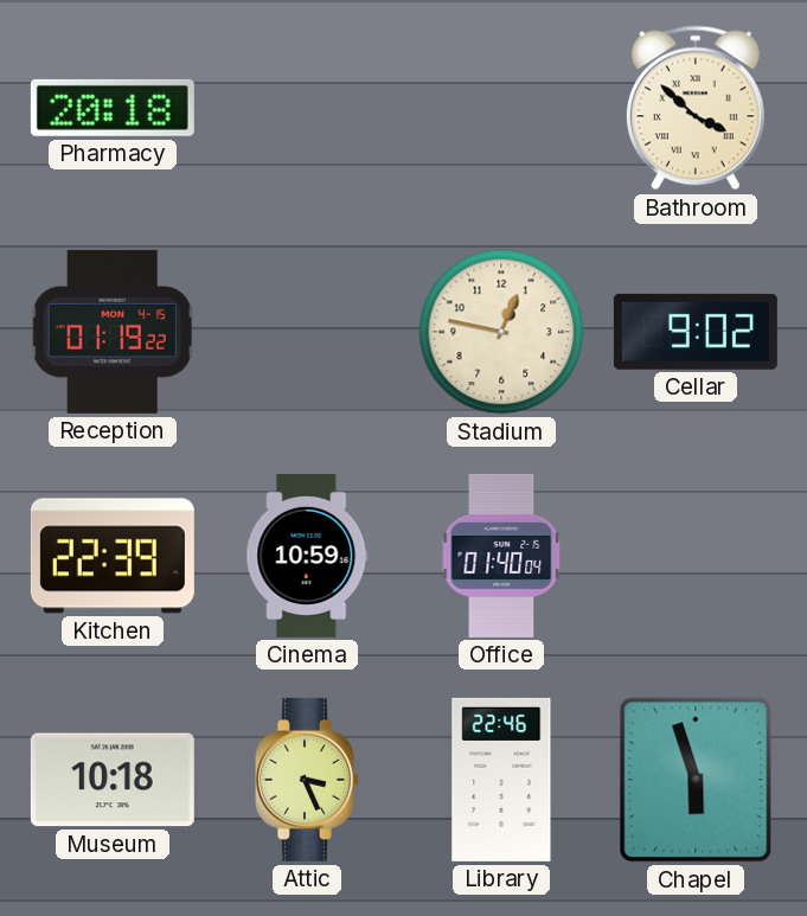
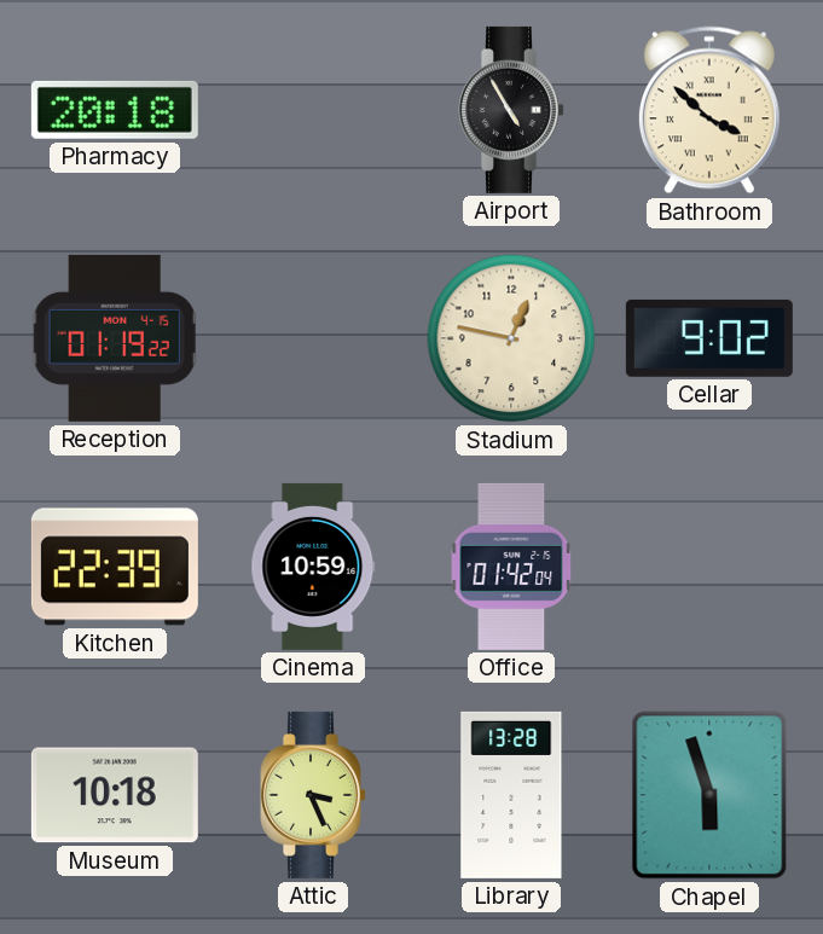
Airport: none -> 4:55
Office: 01:40 -> 01:42
Library: 22:46 -> 13:28
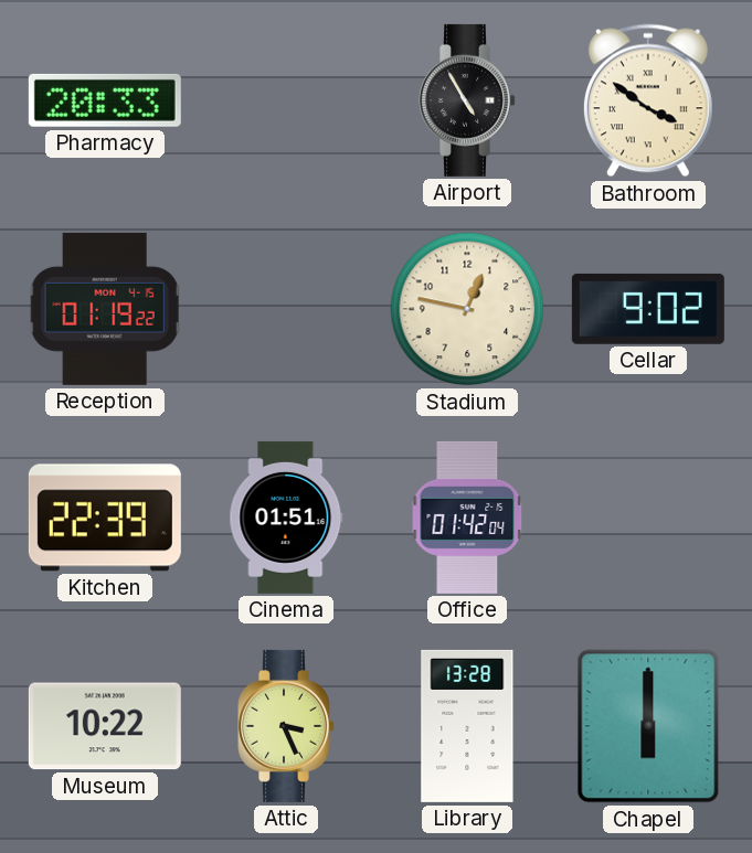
Pharmacy: 20:18 -> 20:33
Bathroom: 3:52 -> 3:51
Cinema: 10:59 -> 01:51
Museum: 10:18 -> 10:22
Chapel: 5:57 -> 6:00
